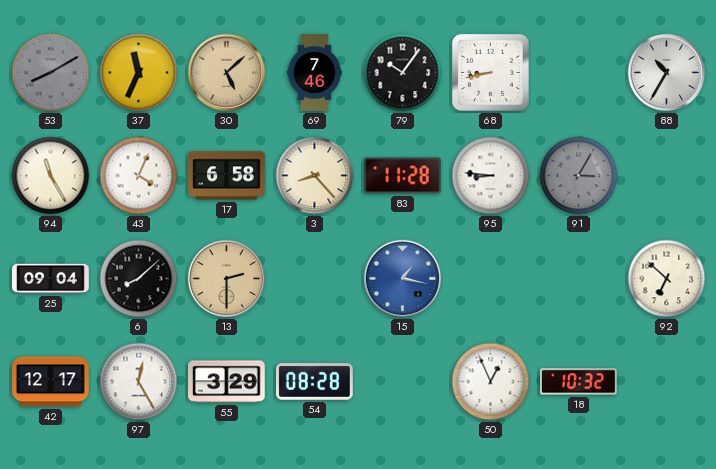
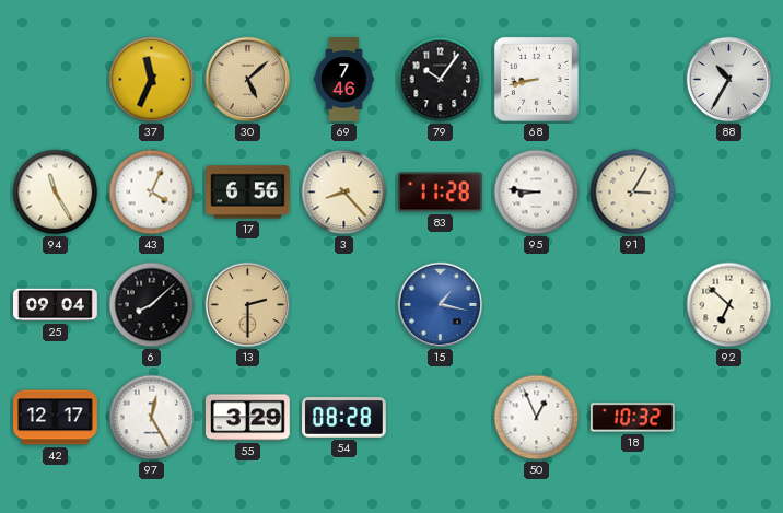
53: 8:10 -> none
17: 6:58 -> 6:56
91 dial: grey -> cream
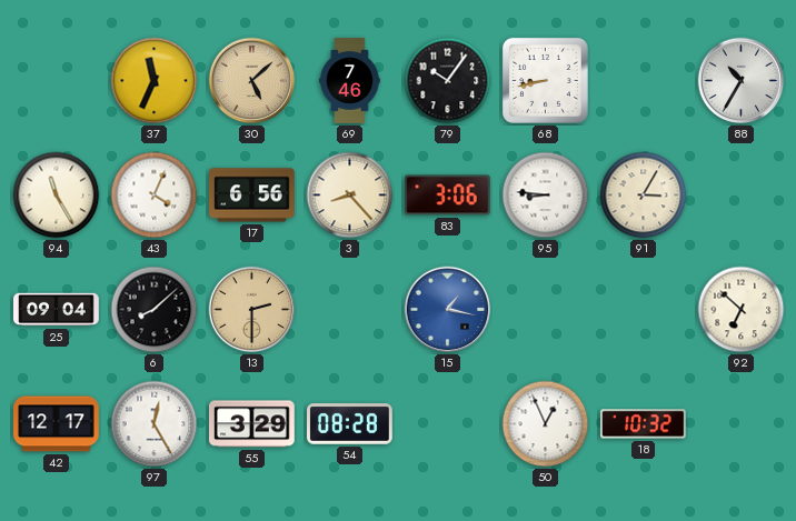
83: 11:28 -> 3:06
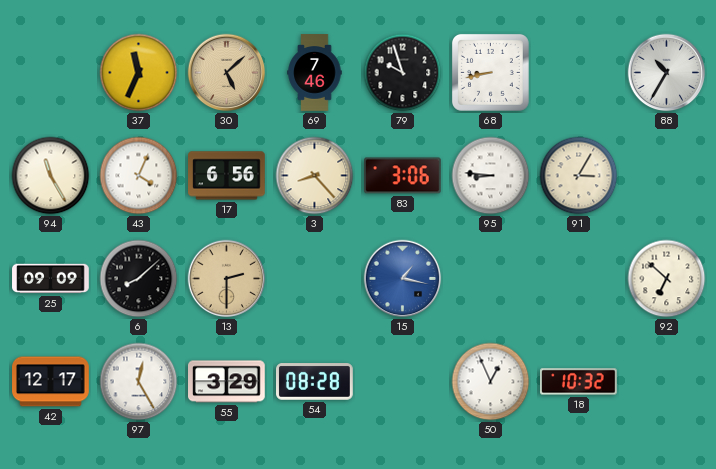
79: 10:06 -> 9:57
25: 09:04 -> 09:09
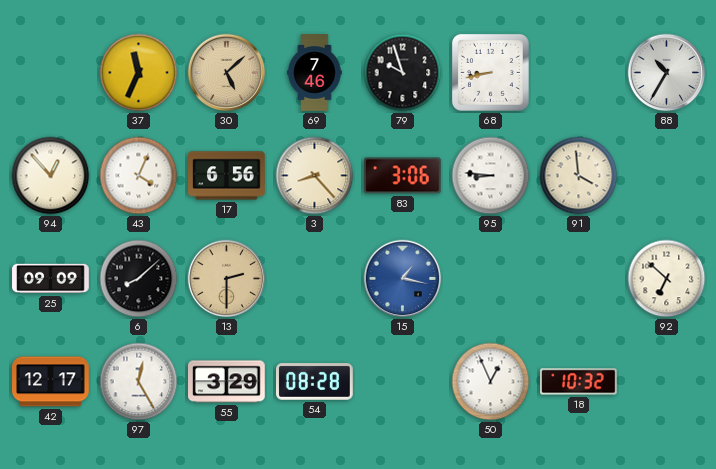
94: 11:25 -> 12:53
91: 3:05 -> 3:59
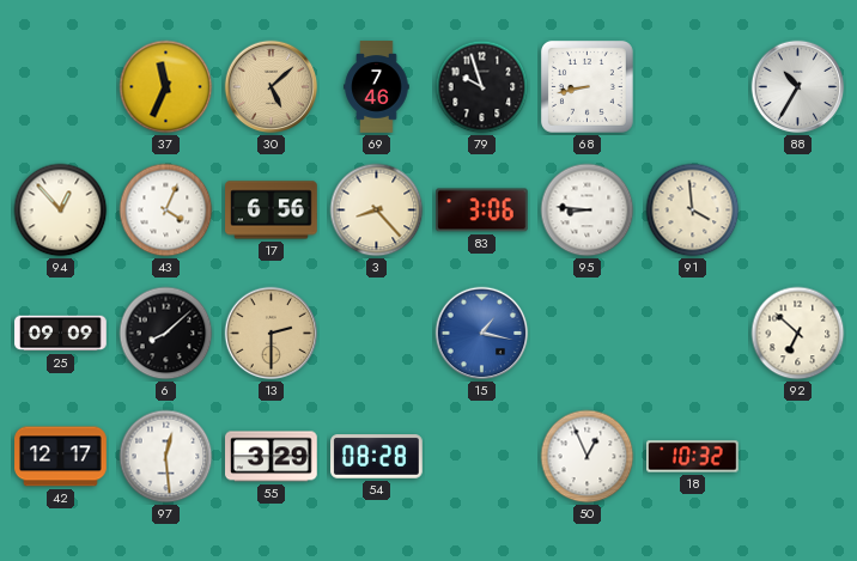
97: 12:25 -> 12:29
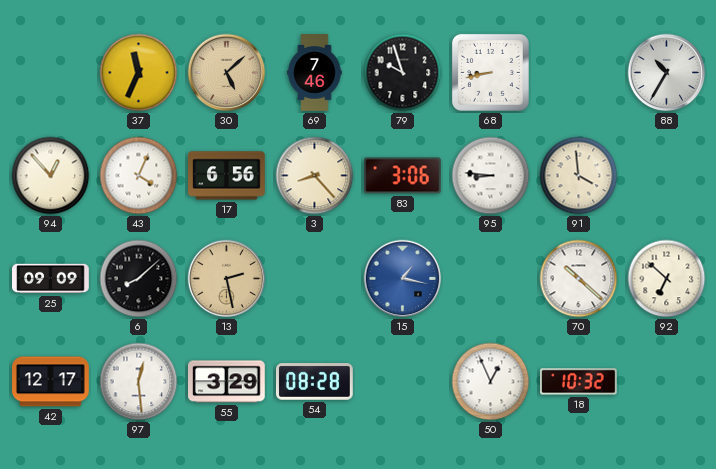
13: 2:30 -> 2:28
70: none -> 10:22
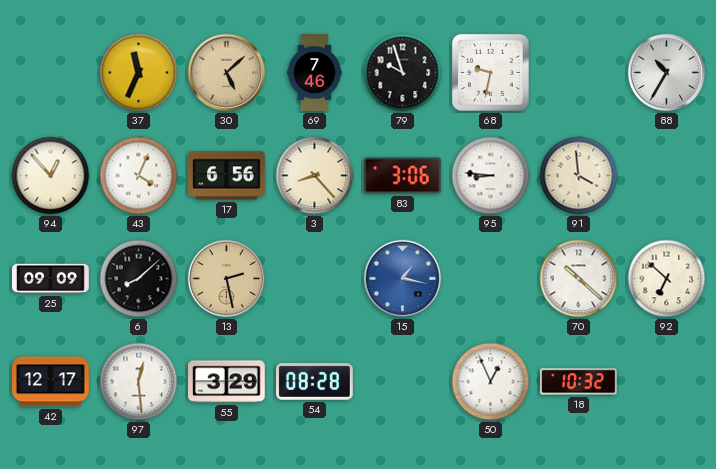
68: 8:43 -> 9:32
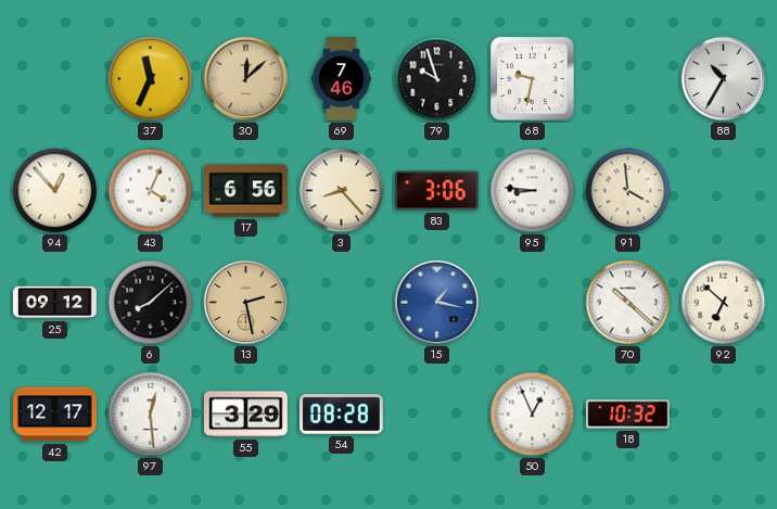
30: 5:08 -> 12:08
25: 09:09 -> 09:12
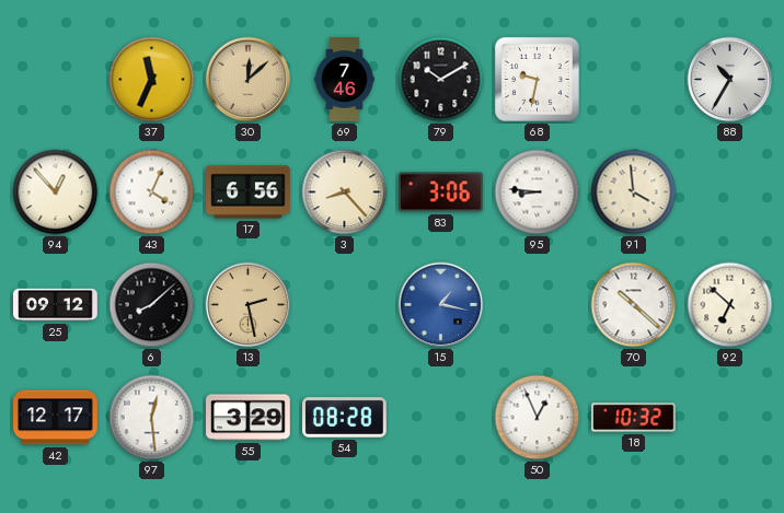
79: 9:57 -> 10:10
